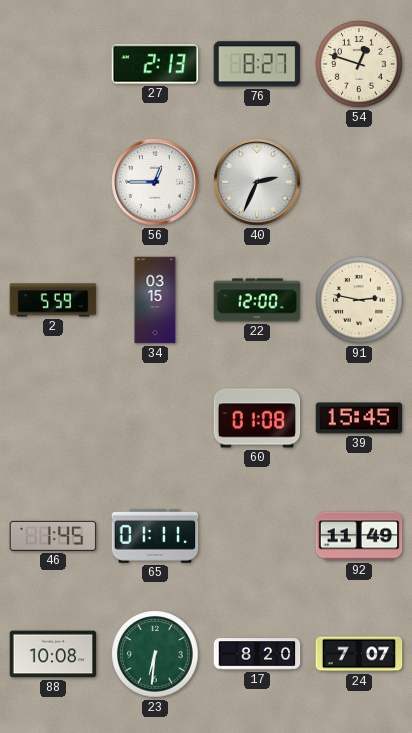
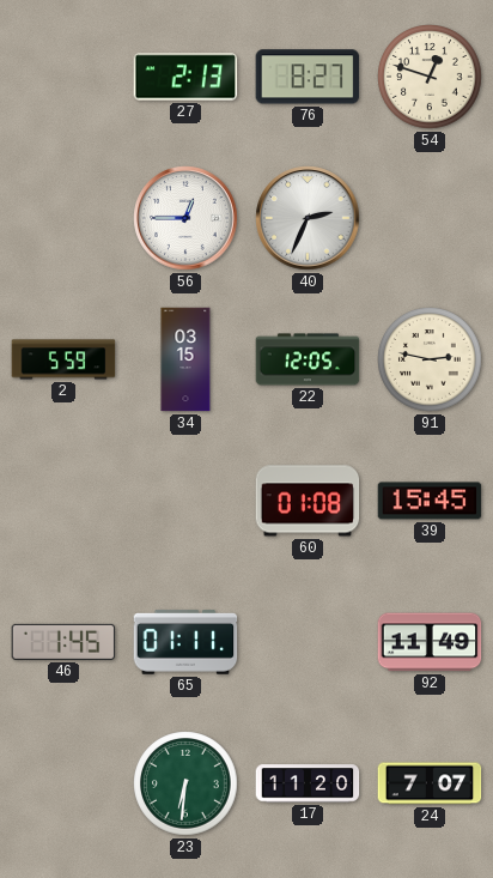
22: 12:00 -> 12:05
88: 10:08 -> none
17: 8:20 -> 11:20
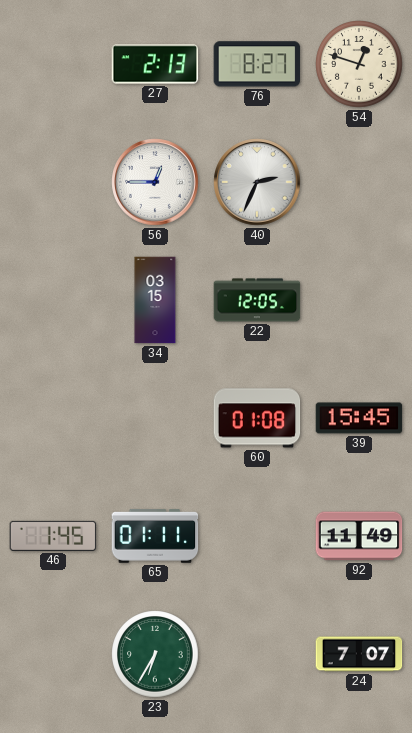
2: 5:59 -> none
91: 2:47 -> none
23: 6:31 -> 6:35
17: 11:20 -> none
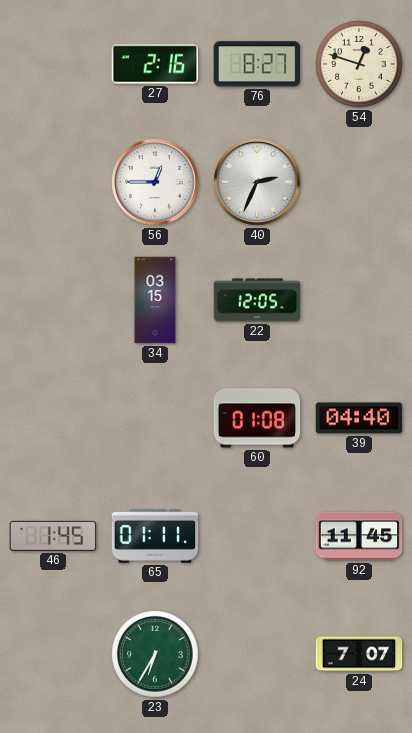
27: 2:13 -> 2:16
39: 15:45 -> 04:40
92: 11:49 -> 11:45
